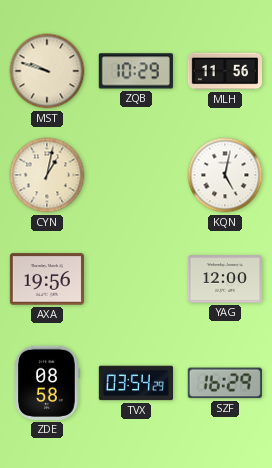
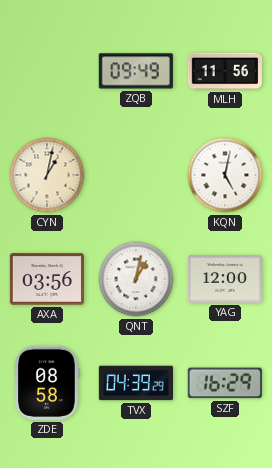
MST: 9:48 -> none
ZQB: 10:29 -> 09:49
AXA: 19:56 -> 03:56
QNT: none -> 1:02
TVX: 03:54 -> 04:39
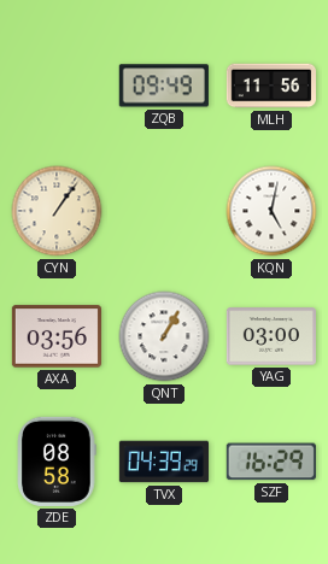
CYN: 1:02 -> 1:06
QNT: 1:02 -> 1:05
YAG: 12:00 -> 03:00
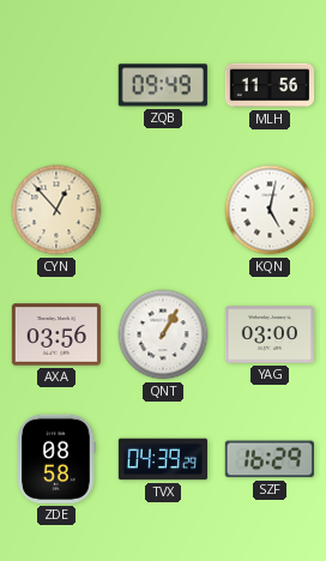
CYN: 1:06 -> 12:53
